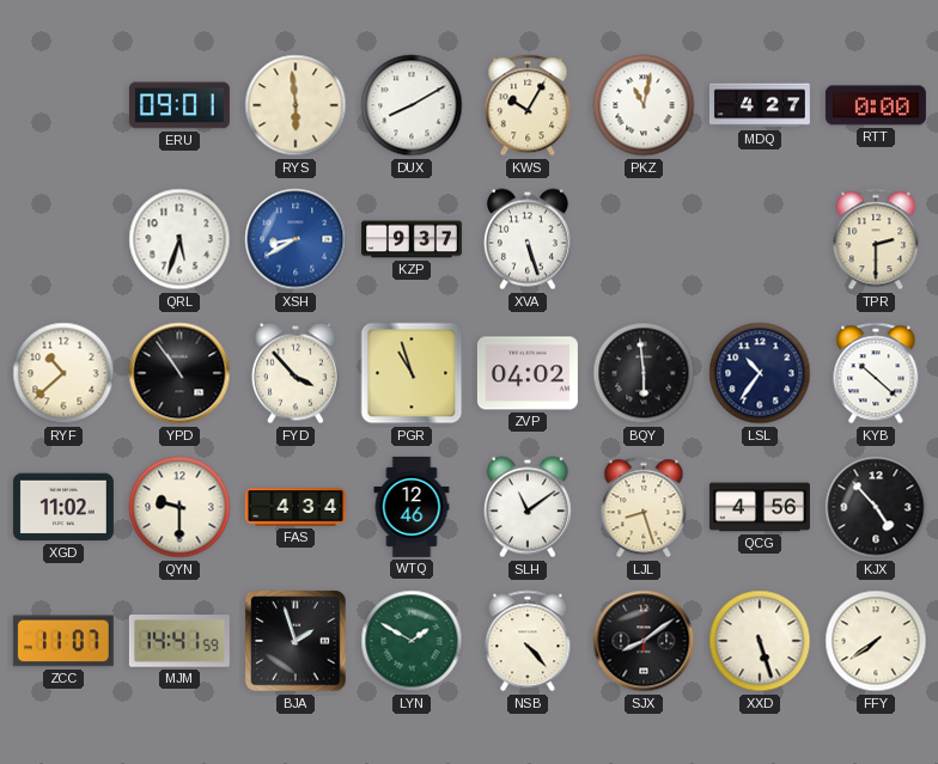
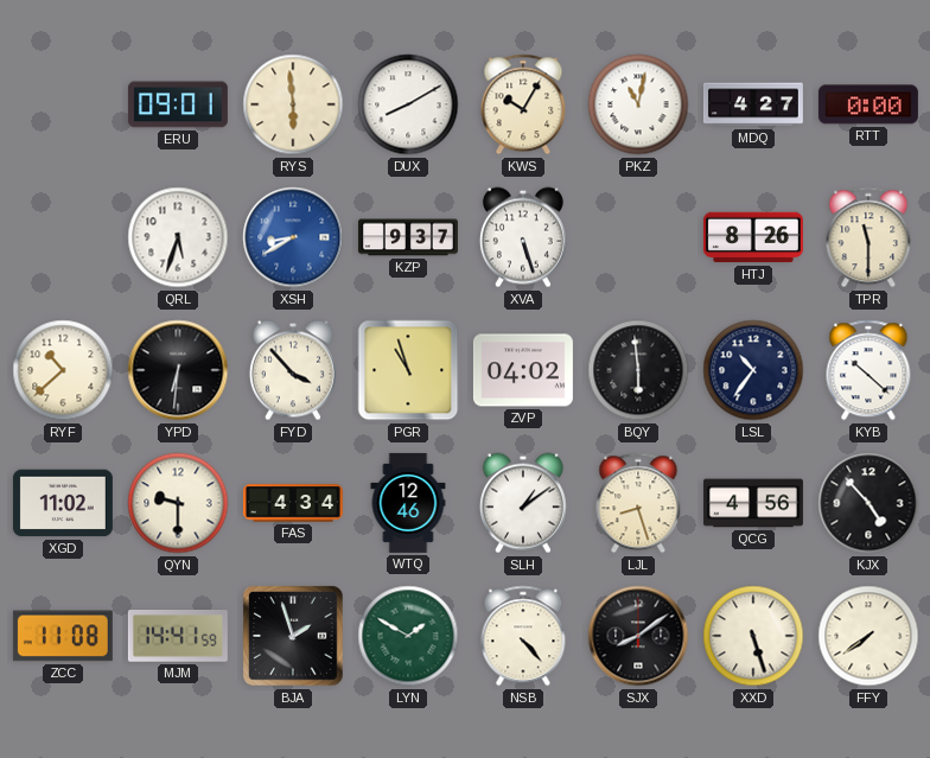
HTJ: none -> 8:26
TPR: 2:30 -> 11:30
YPD: 10:54 -> 6:31
SLH: 11:09 -> 1:09
ZCC: 11:07 -> 11:08
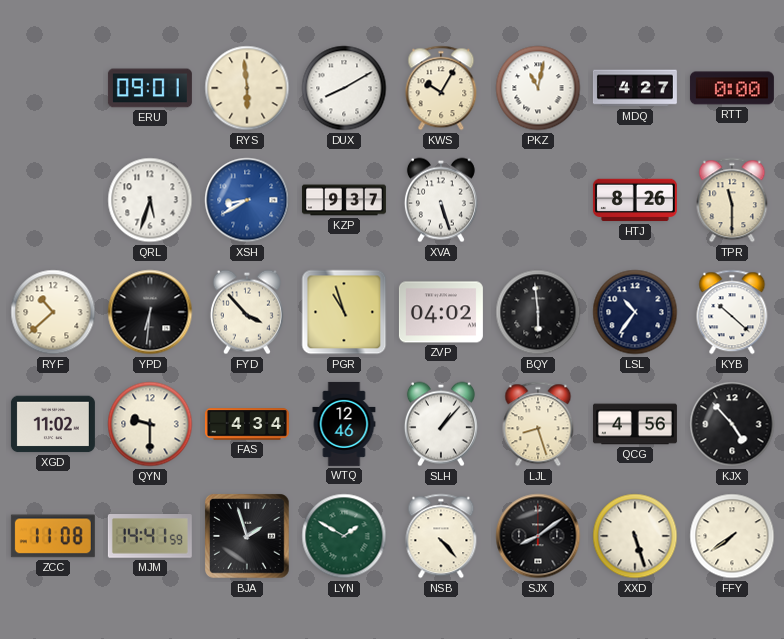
SLH: 1:09 -> 1:07
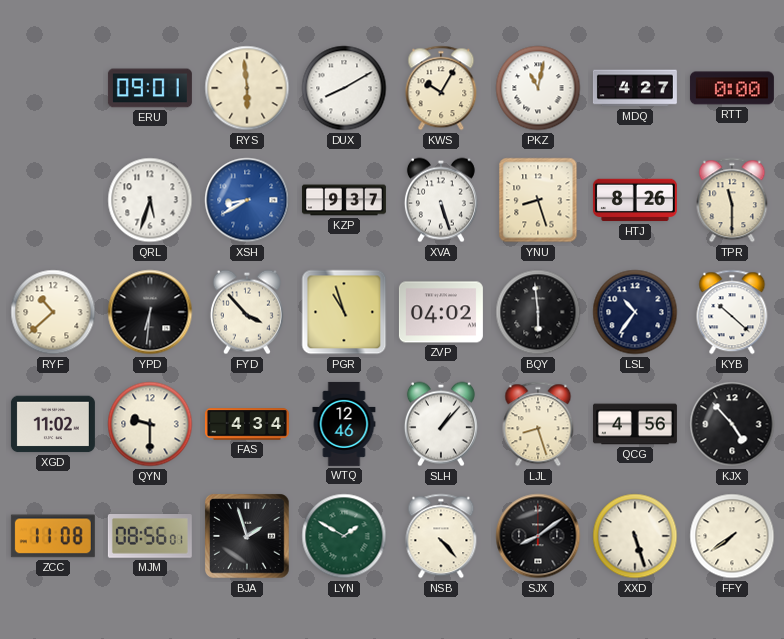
YNU: none -> 8:27
MJM: 14:41 -> 08:56
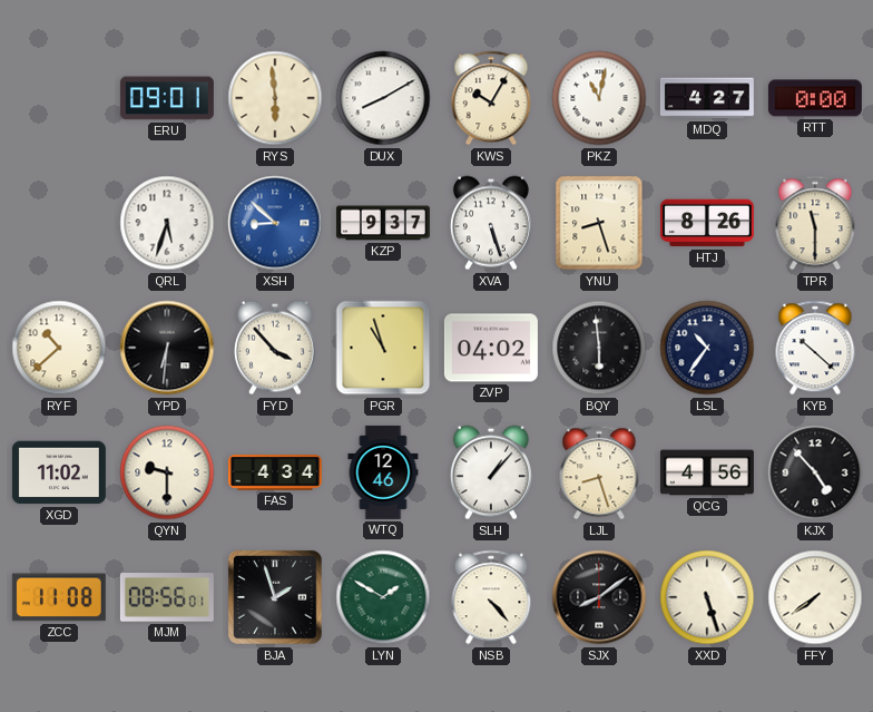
XSH: 8:40 -> 8:52
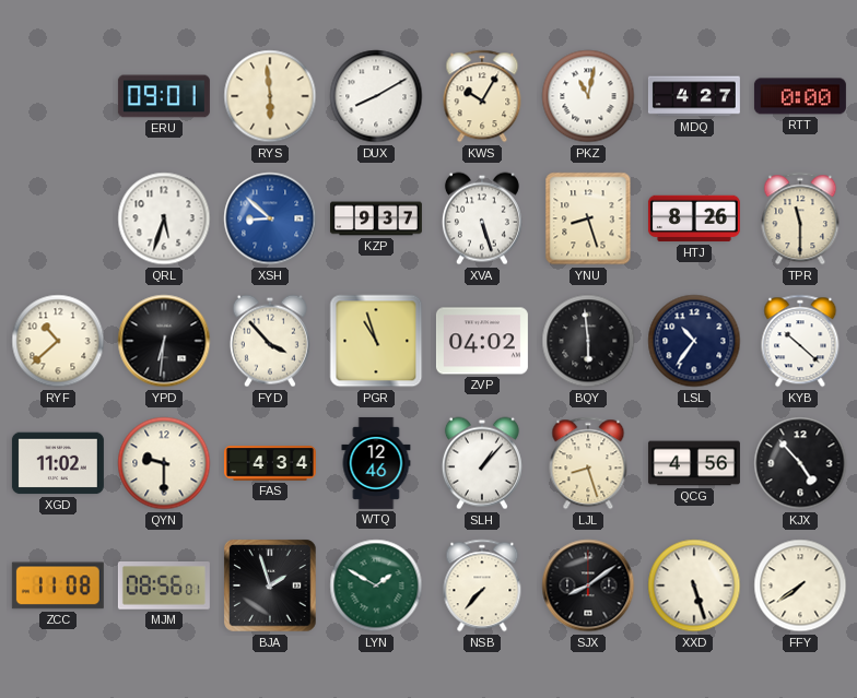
NSB: 4:23 -> 7:37
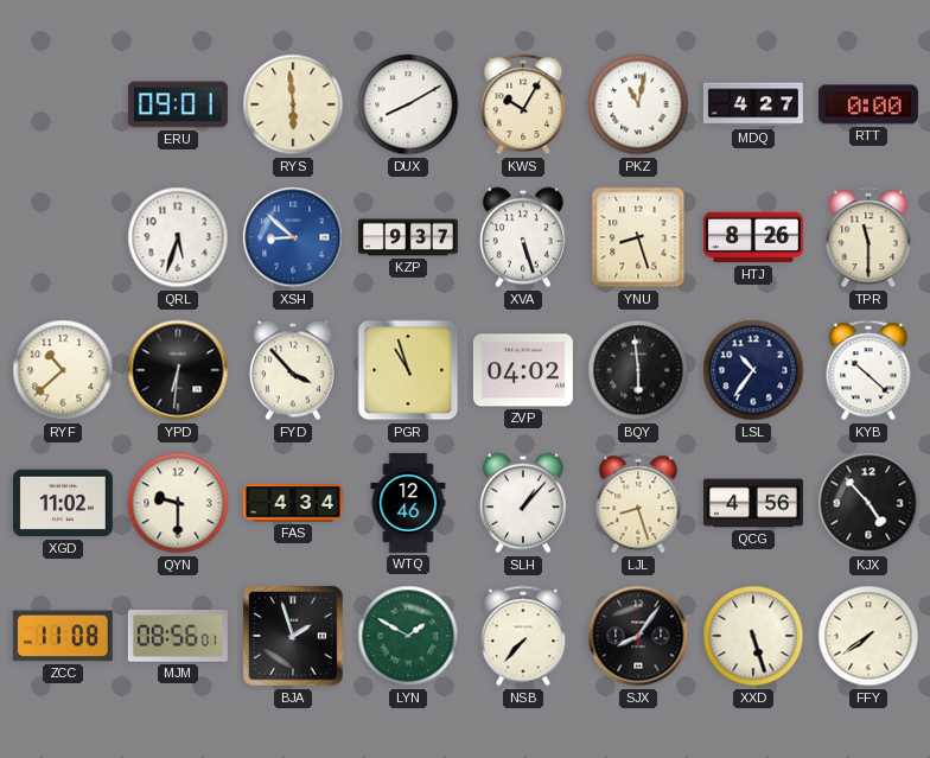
SJX: 8:09 -> 8:06
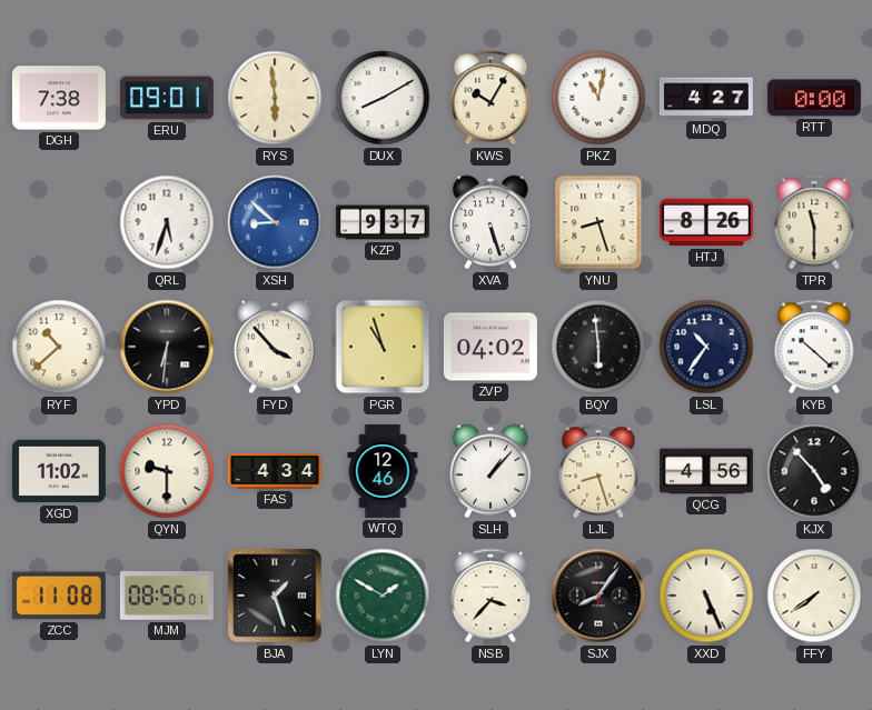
DGH: none -> 7:38
BJA: 1:57 -> 1:27
NSB: 7:37 -> 3:37
XXD: 5:27 -> 5:26
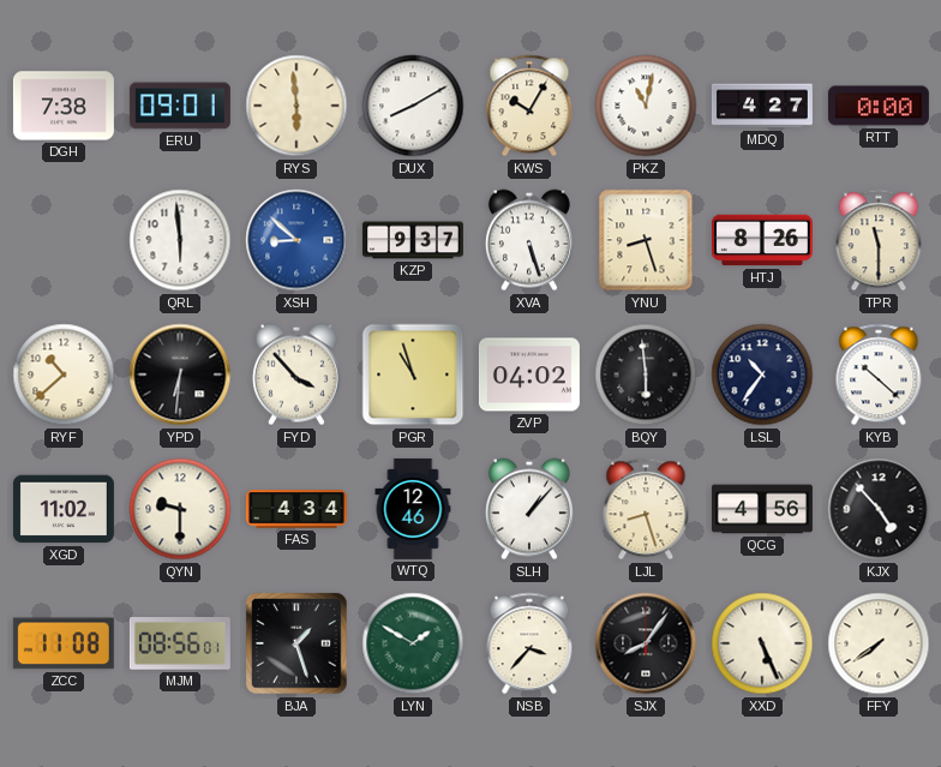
QRL: 5:33 -> 5:59
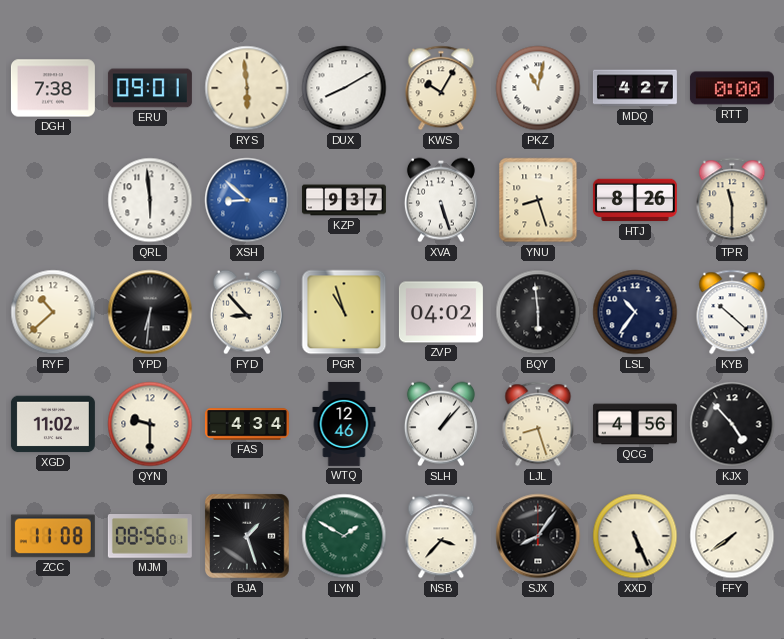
FYD: 3:53 -> 8:53
